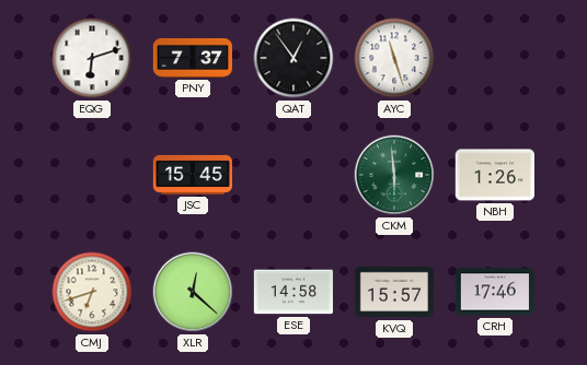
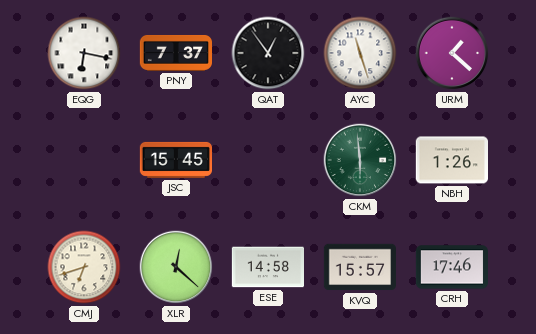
EQG: 6:12 -> 6:17
URM: none -> 1:22
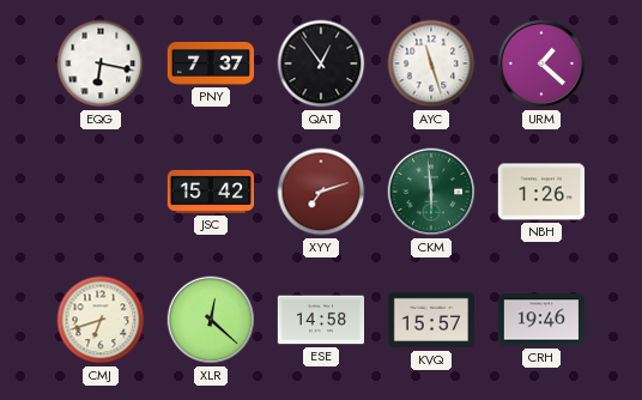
JSC: 15:45 -> 15:42
XYY: none -> 7:12
CRH: 17:46 -> 19:46
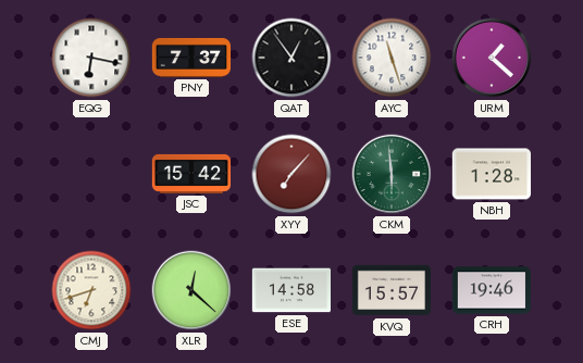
XYY: 7:12 -> 7:07
NBH: 1:26 -> 1:28
